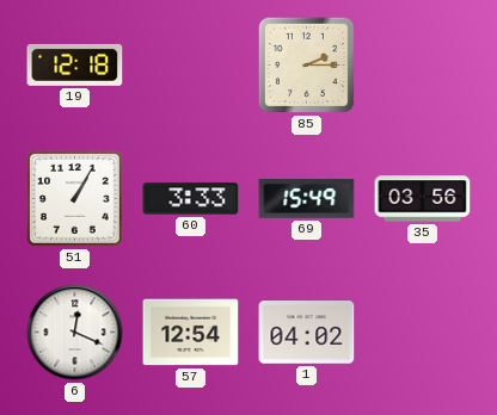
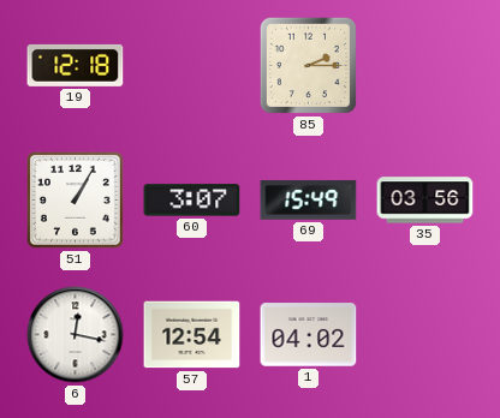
60: 3:33 -> 3:07
6: 12:19 -> 12:17
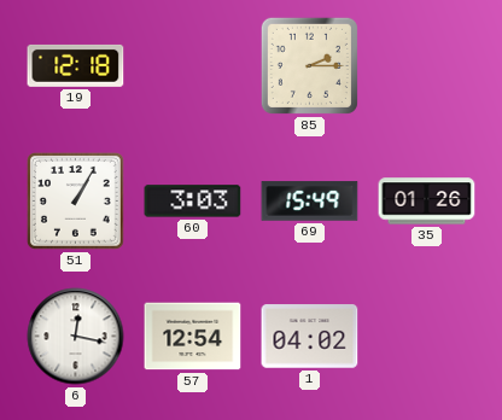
60: 3:07 -> 3:03
35: 03:56 -> 01:26
